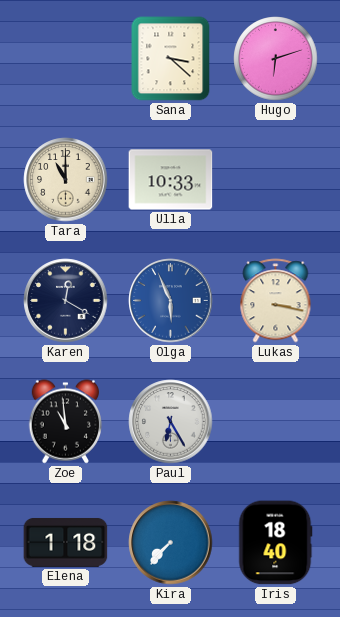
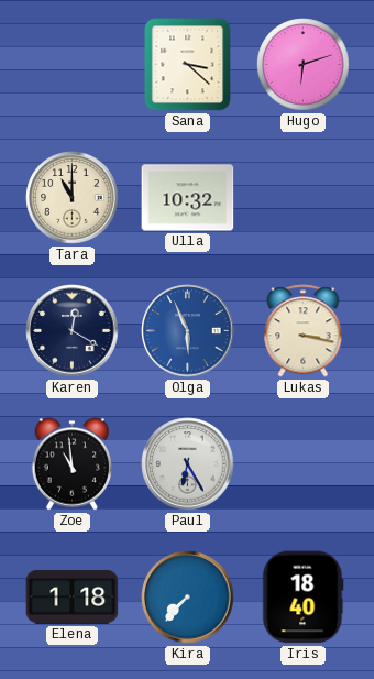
Ulla: 10:33 -> 10:32
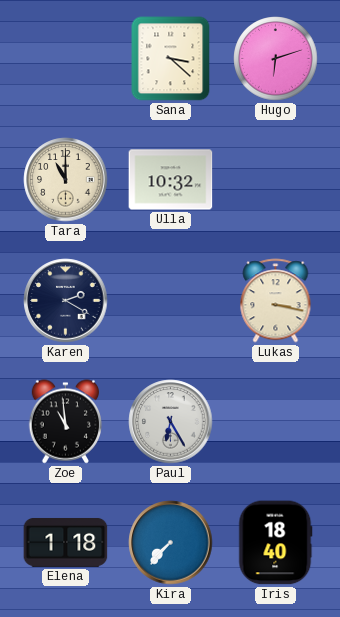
Karen: 12:20 -> 2:20
Olga: 5:56 -> none
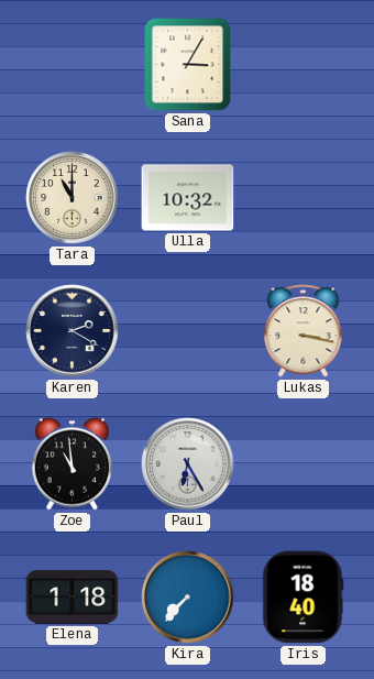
Sana: 3:22 -> 3:05
Hugo: 6:12 -> none
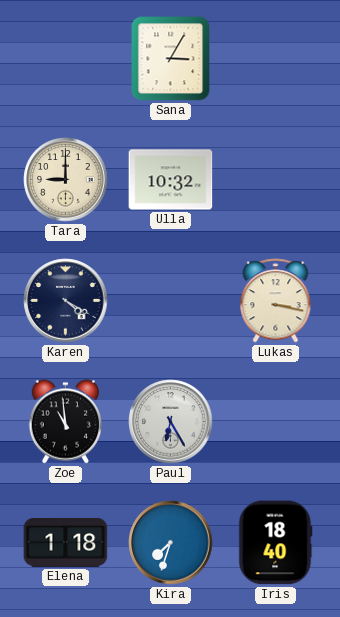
Tara: 11:00 -> 9:00
Karen: 2:20 -> 4:20
Kira: 7:37 -> 7:33
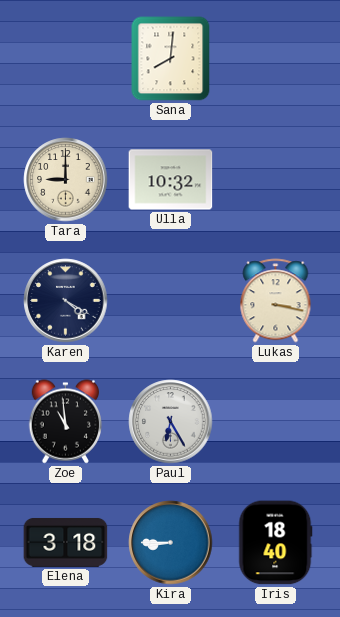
Sana: 3:05 -> 8:01
Elena: 1:18 -> 3:18
Kira: 7:33 -> 8:45
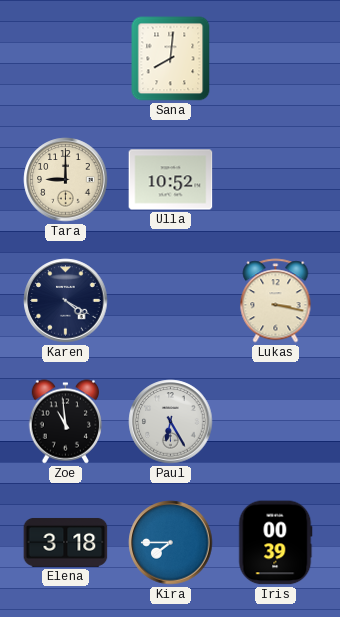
Ulla: 10:32 -> 10:52
Kira: 8:45 -> 7:45
Iris: 18:40 -> 00:39
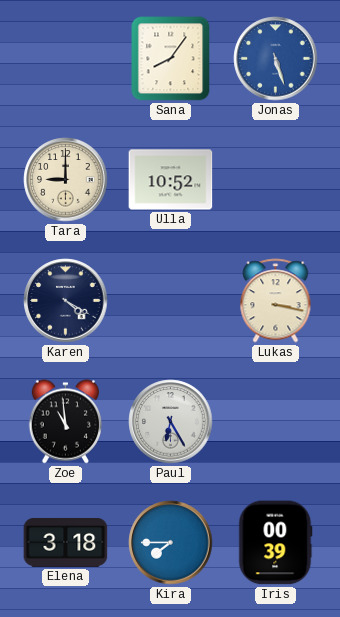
Sana: 8:01 -> 8:06
Jonas: none -> 5:27
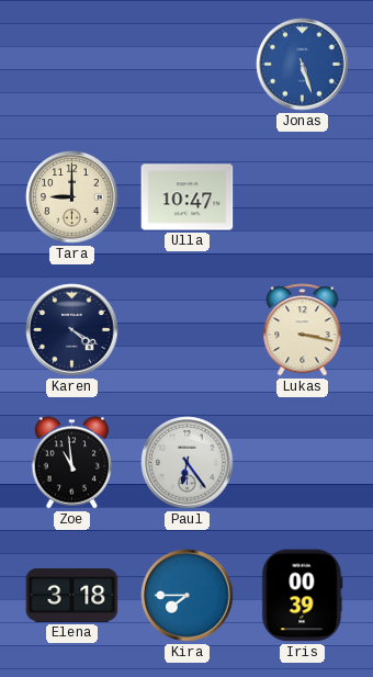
Sana: 8:06 -> none
Ulla: 10:52 -> 10:47
Paul: 6:25 -> 6:24
